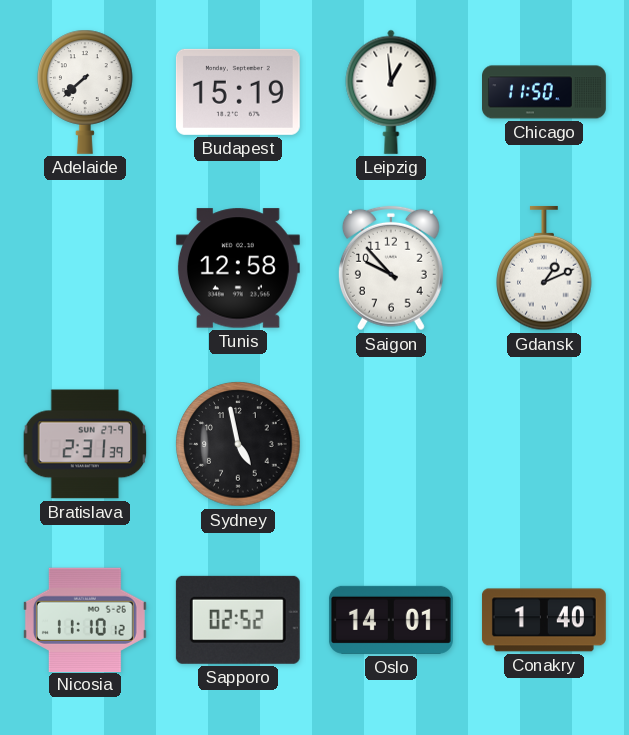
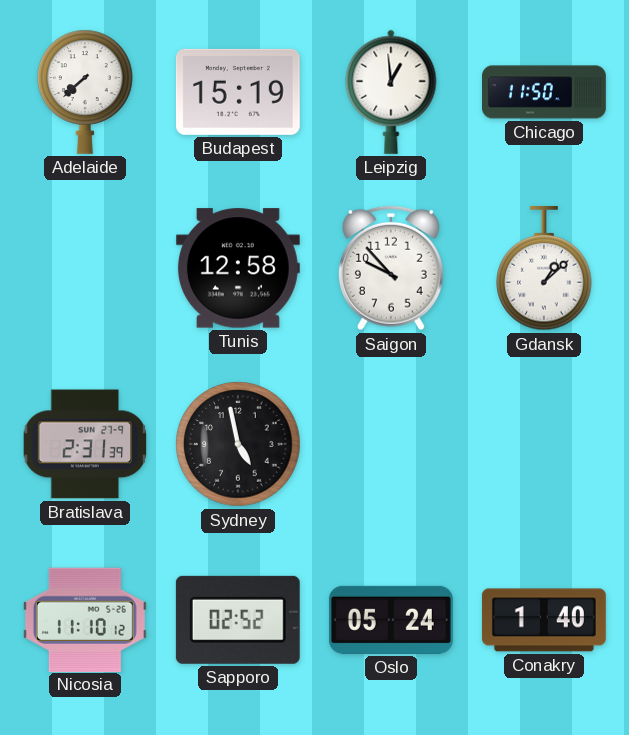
Gdansk: 1:11 -> 1:08
Oslo: 14:01 -> 05:24
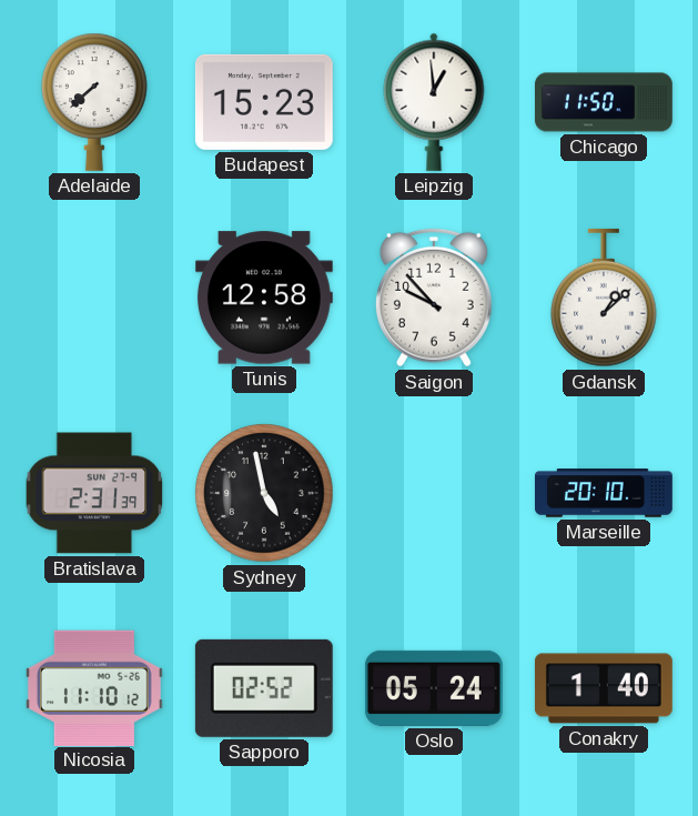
Budapest: 15:19 -> 15:23
Marseille: none -> 20:10
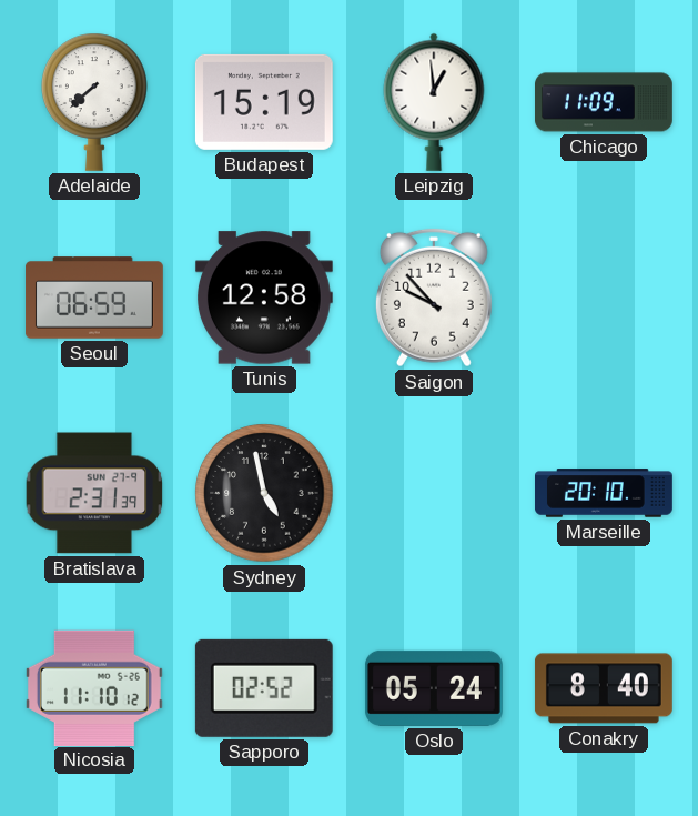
Budapest: 15:23 -> 15:19
Chicago: 11:50 -> 11:09
Seoul: none -> 06:59
Gdansk: 1:08 -> none
Conakry: 1:40 -> 8:40
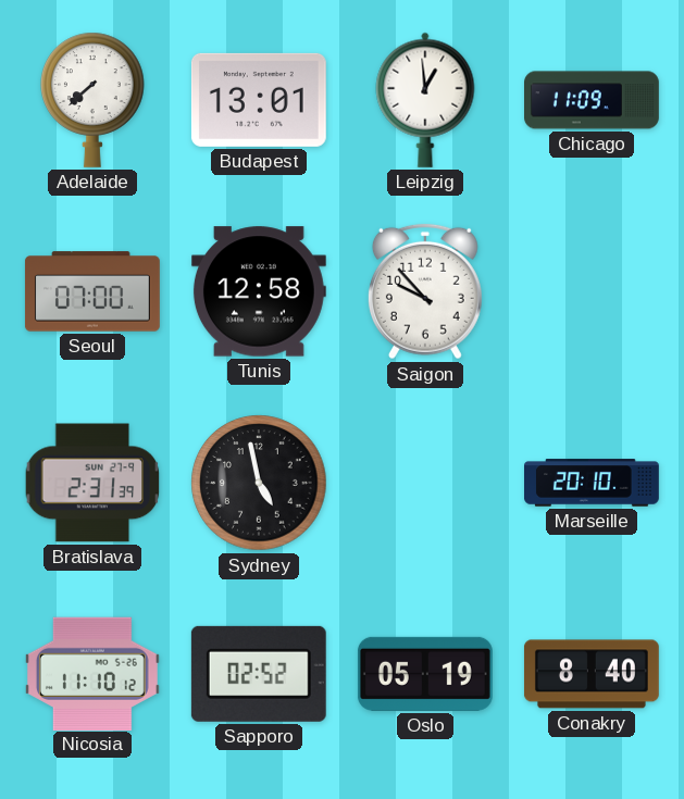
Budapest: 15:19 -> 13:01
Seoul: 06:59 -> 07:00
Oslo: 05:24 -> 05:19
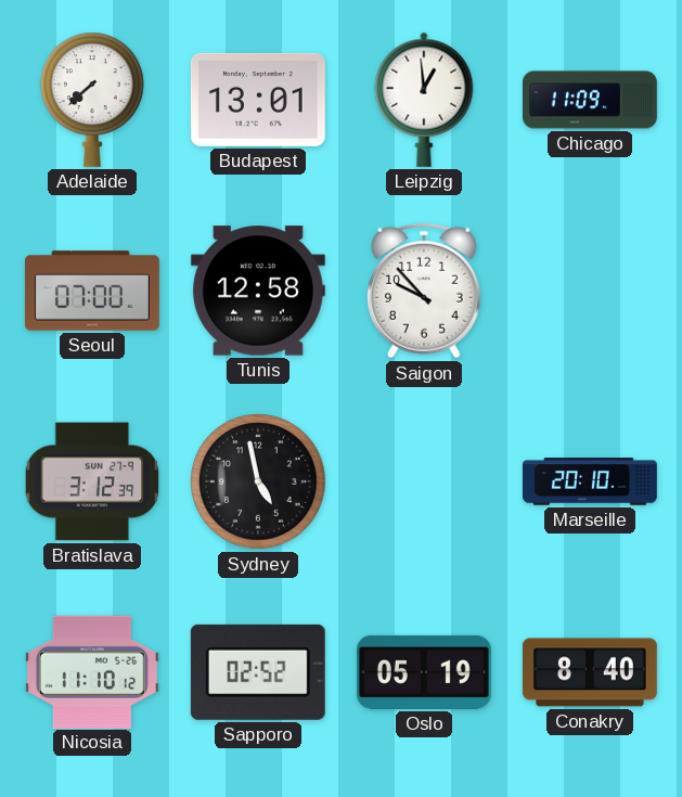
Bratislava: 2:31 -> 3:12
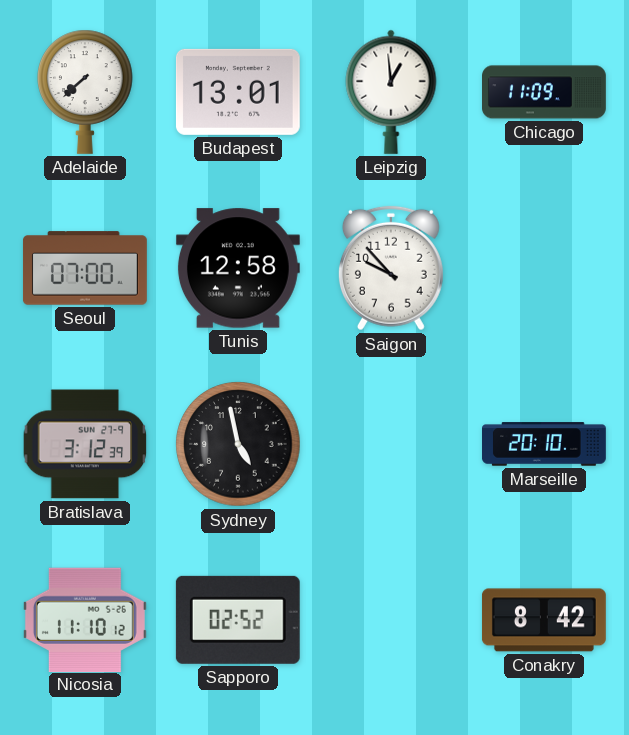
Oslo: 05:19 -> none
Conakry: 8:40 -> 8:42
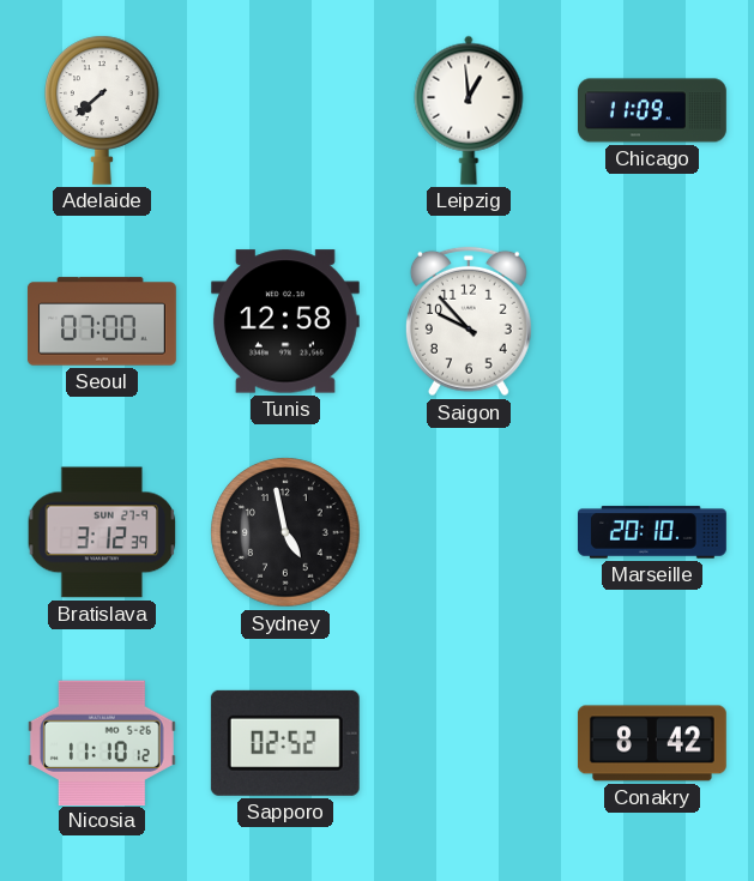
Budapest: 13:01 -> none
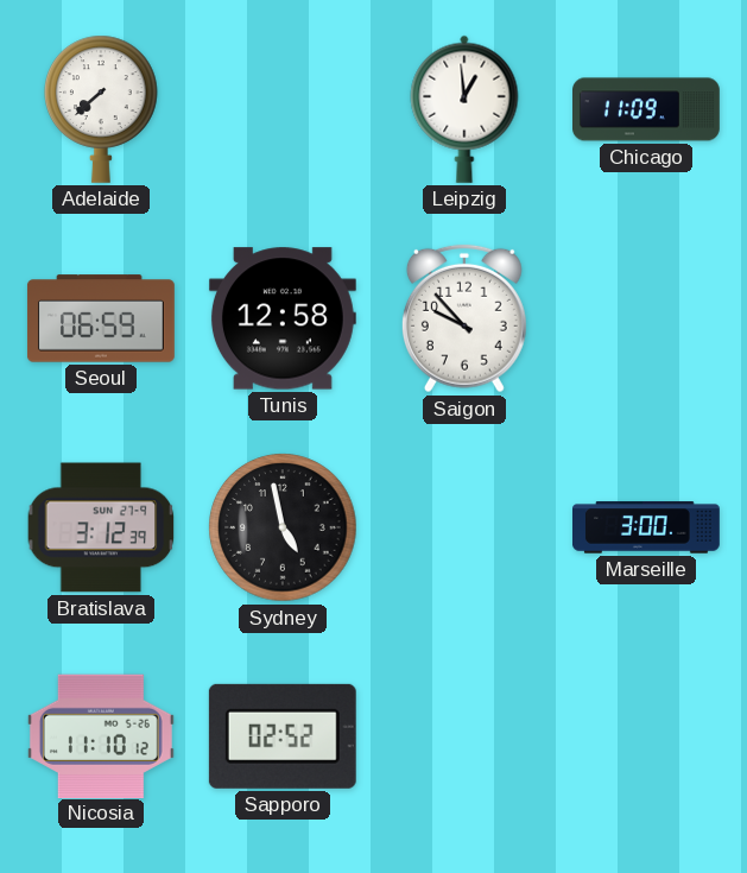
Seoul: 07:00 -> 06:59
Marseille: 20:10 -> 3:00
Conakry: 8:42 -> none
